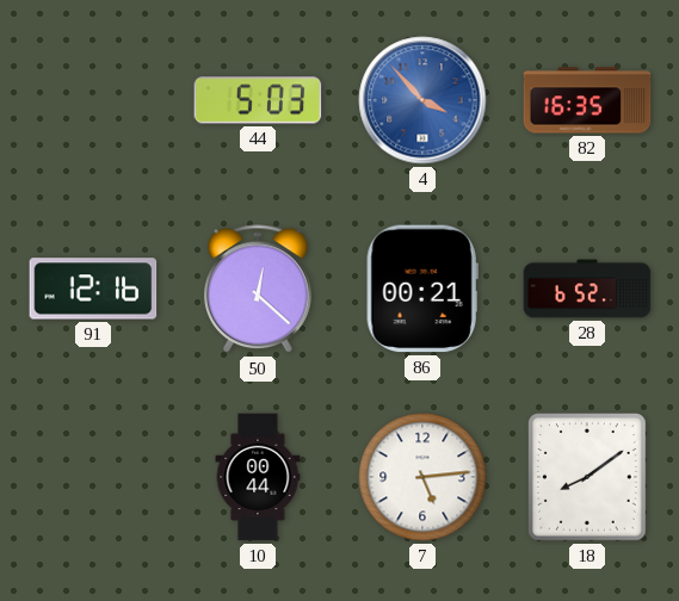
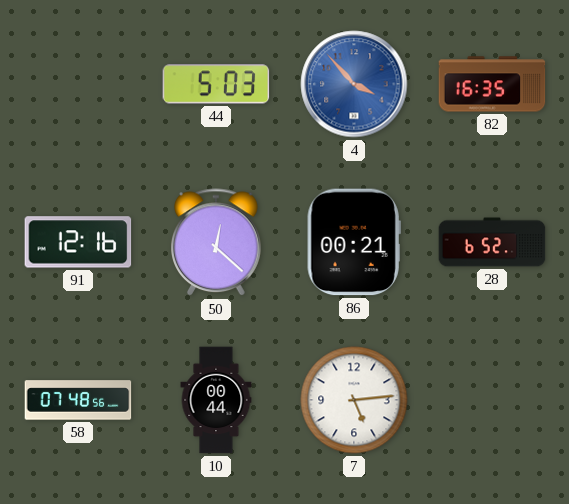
58: none -> 07:48
18: 8:09 -> none
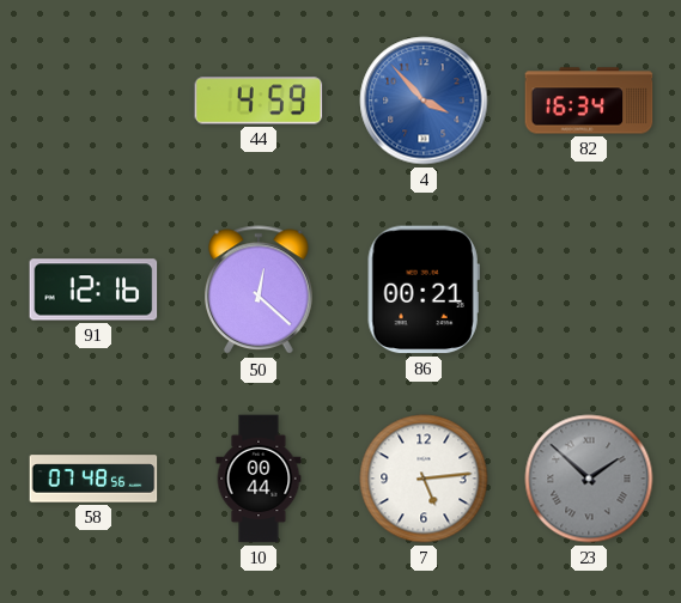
44: 5:03 -> 4:59
82: 16:35 -> 16:34
28: 6:52 -> none
23: none -> 1:52
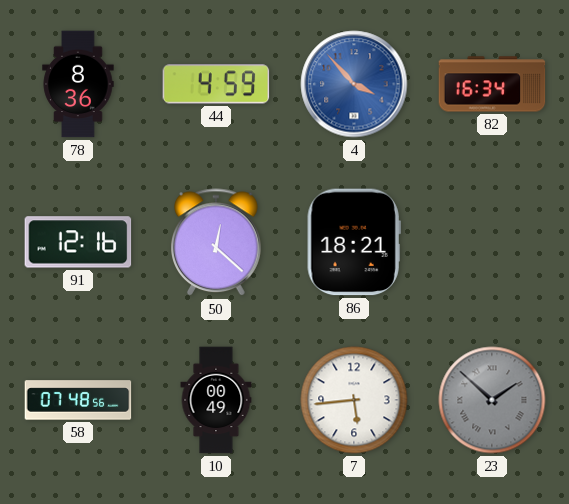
78: none -> 8:36
86: 00:21 -> 18:21
10: 00:44 -> 00:49
7: 5:14 -> 5:44
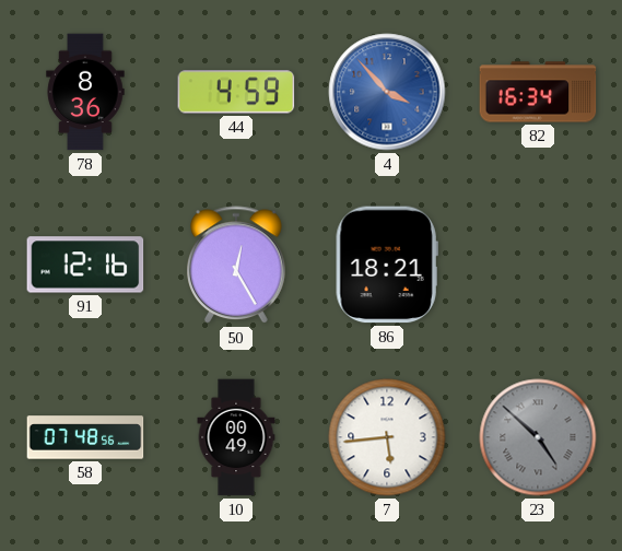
50: 12:22 -> 12:25
23: 1:52 -> 4:52
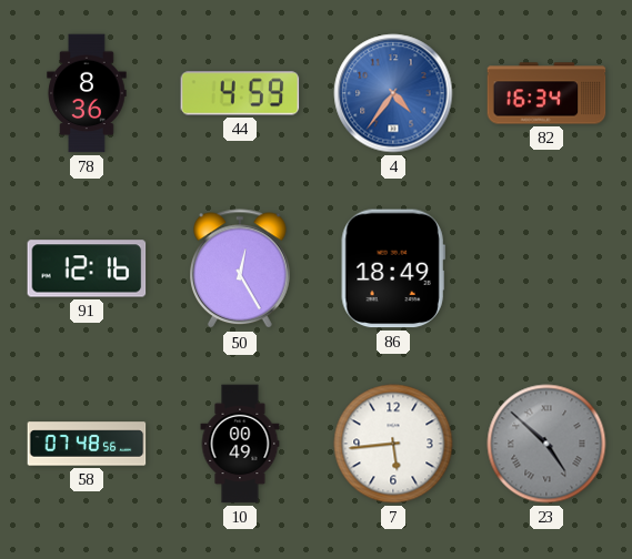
4: 3:53 -> 4:36
86: 18:21 -> 18:49
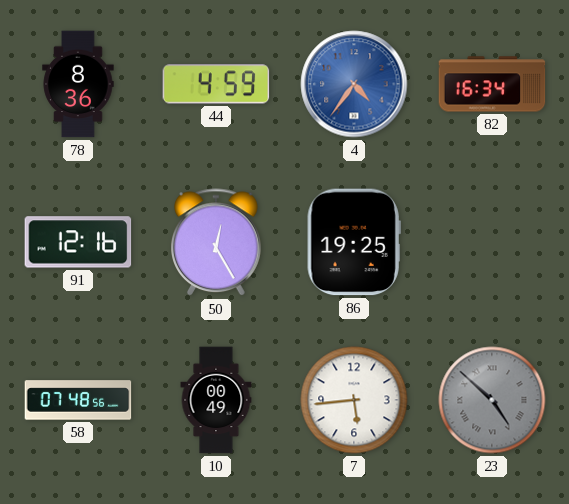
86: 18:49 -> 19:25
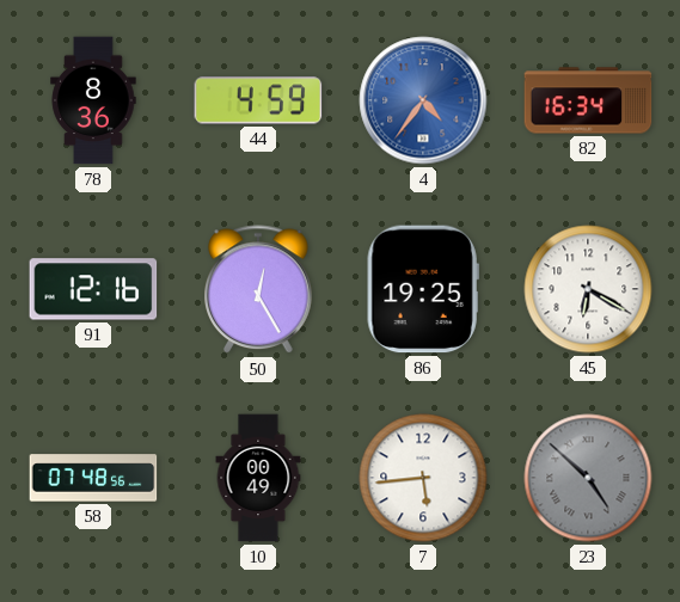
45: none -> 6:20
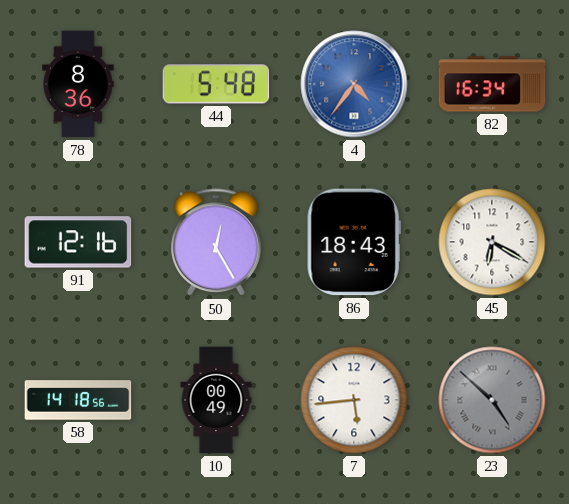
44: 4:59 -> 5:48
86: 19:25 -> 18:43
58: 07:48 -> 14:18
